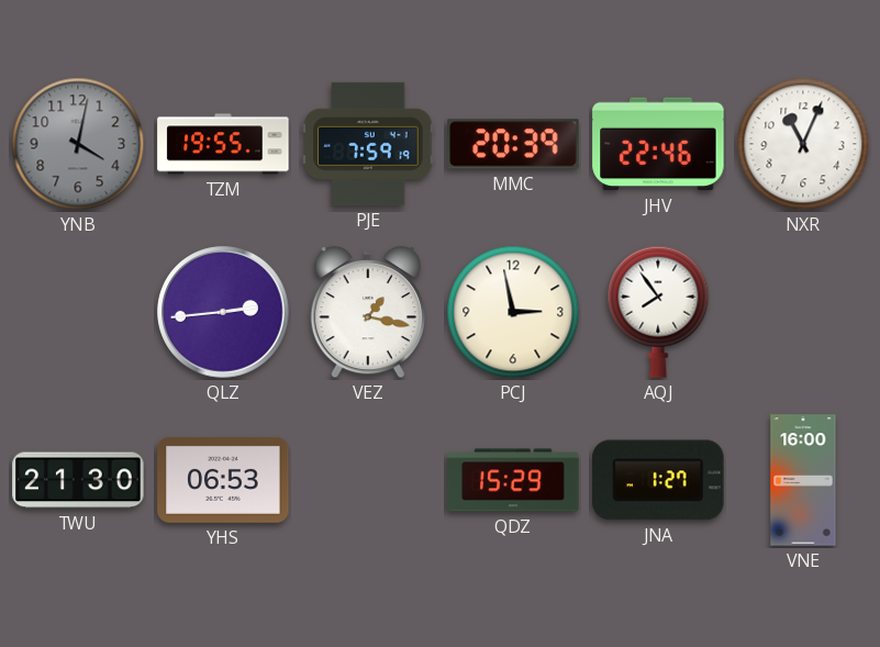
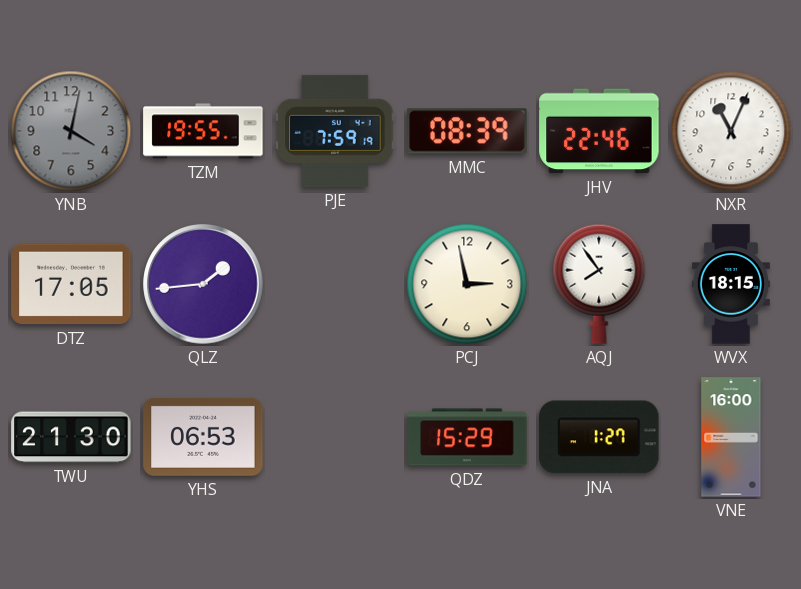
MMC: 20:39 -> 08:39
DTZ: none -> 17:05
QLZ: 2:44 -> 1:44
VEZ: 1:17 -> none
WVX: none -> 18:15
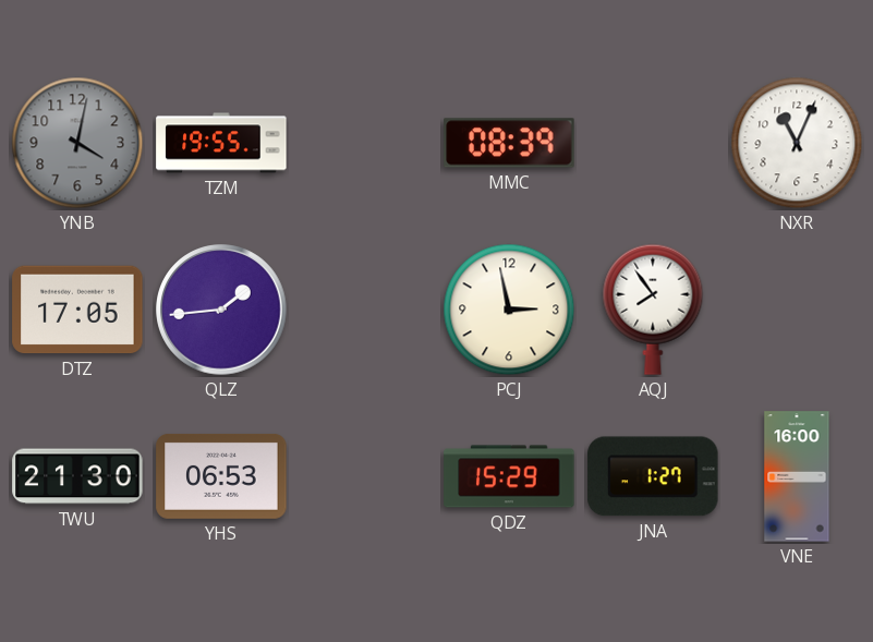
PJE: 7:59 -> none
JHV: 22:46 -> none
WVX: 18:15 -> none
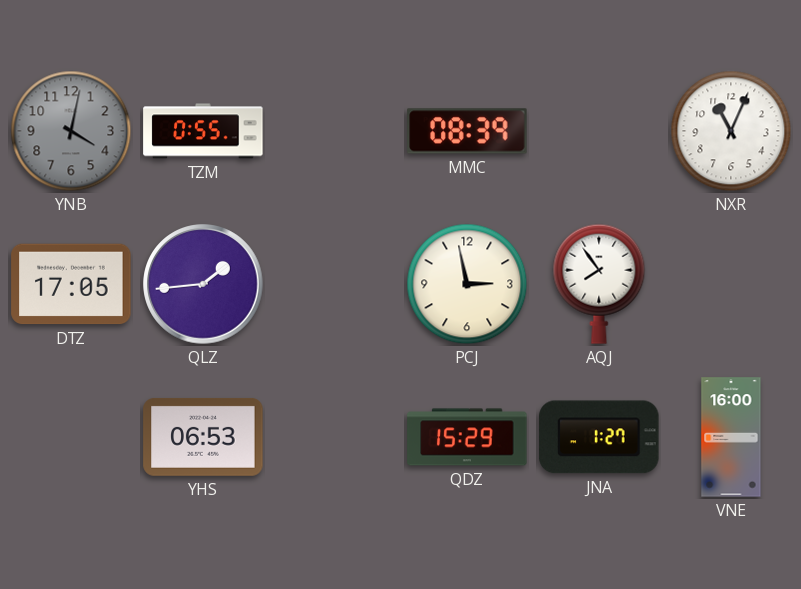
TZM: 19:55 -> 0:55
TWU: 21:30 -> none
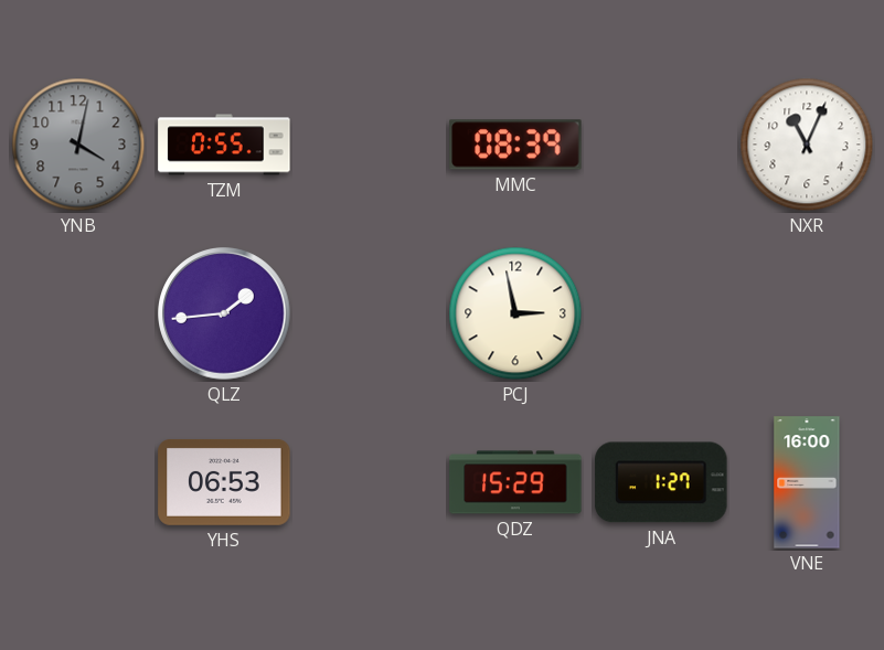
DTZ: 17:05 -> none
AQJ: 7:54 -> none
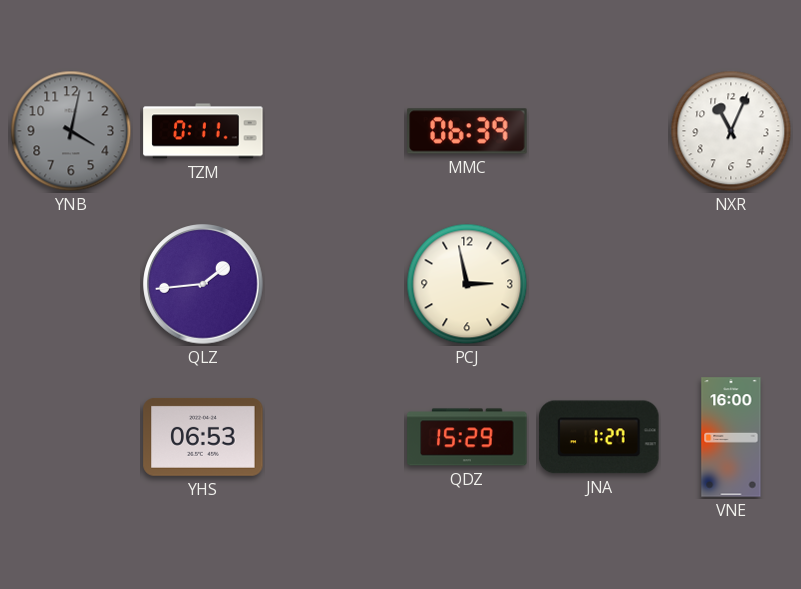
TZM: 0:55 -> 0:11
MMC: 08:39 -> 06:39
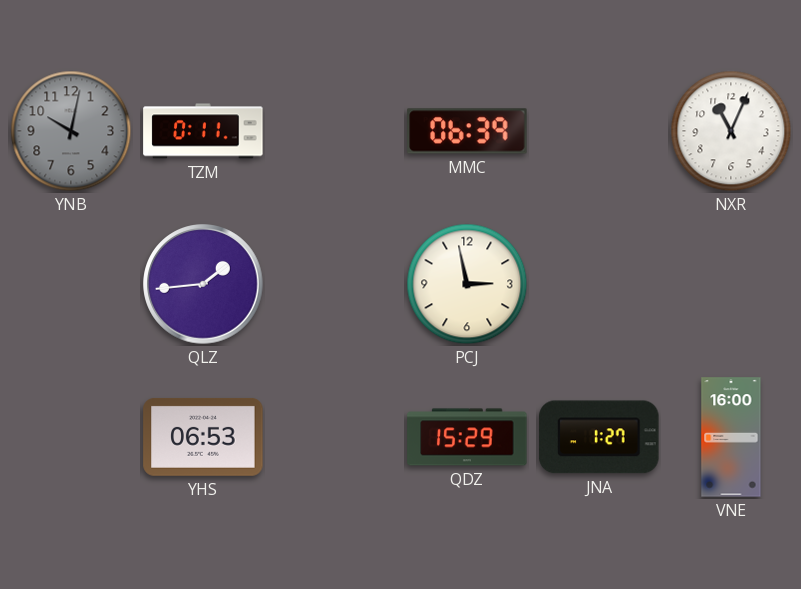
YNB: 4:02 -> 10:02
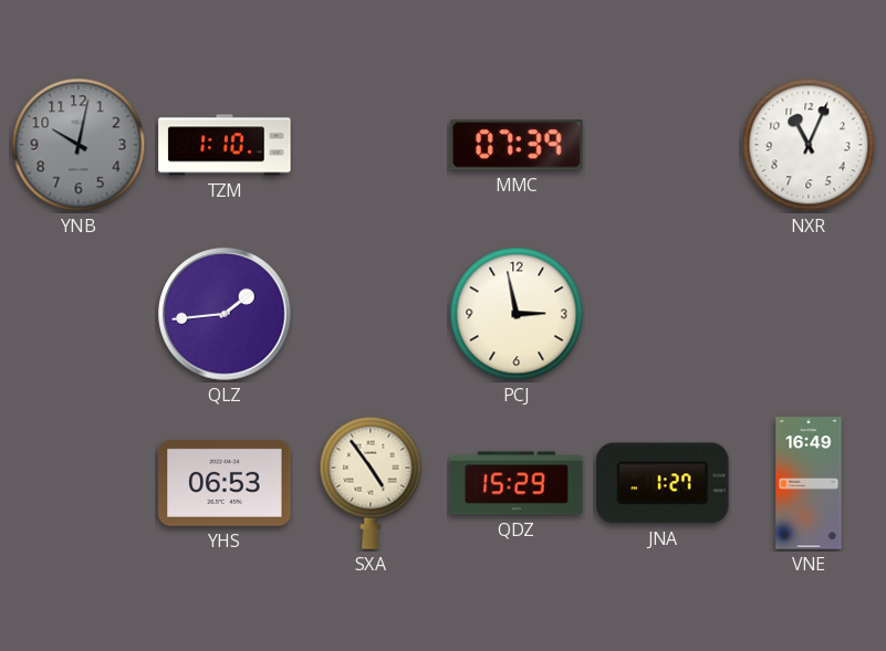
TZM: 0:11 -> 1:10
MMC: 06:39 -> 07:39
SXA: none -> 4:54
VNE: 16:00 -> 16:49
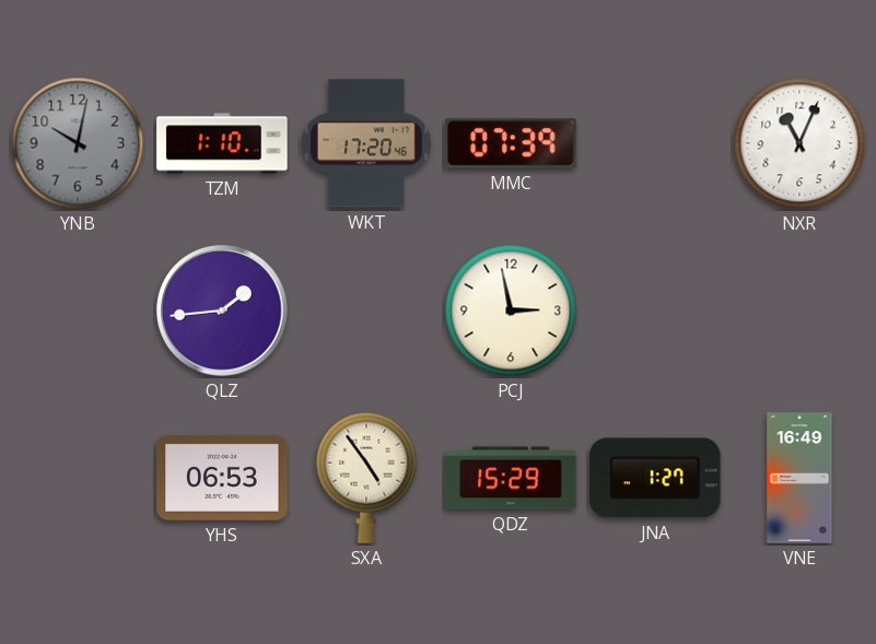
WKT: none -> 17:20
